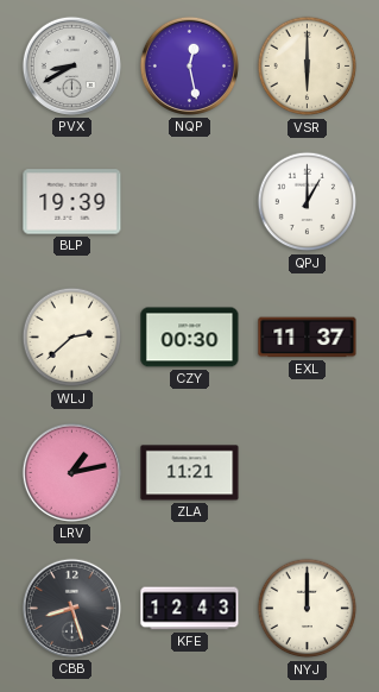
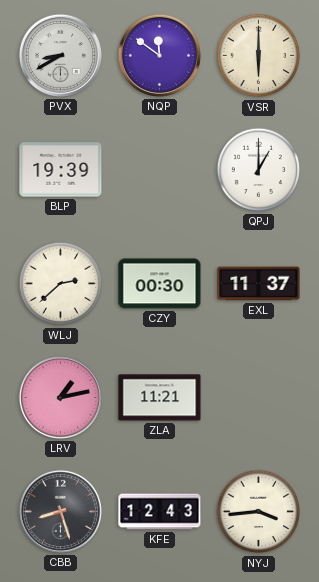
NQP: 12:28 -> 11:51
NYJ: 12:00 -> 3:44
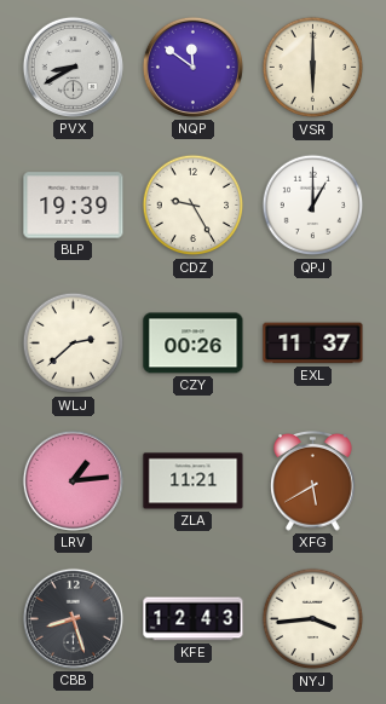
CDZ: none -> 9:25
CZY: 00:30 -> 00:26
LRV: 1:13 -> 1:14
XFG: none -> 5:40
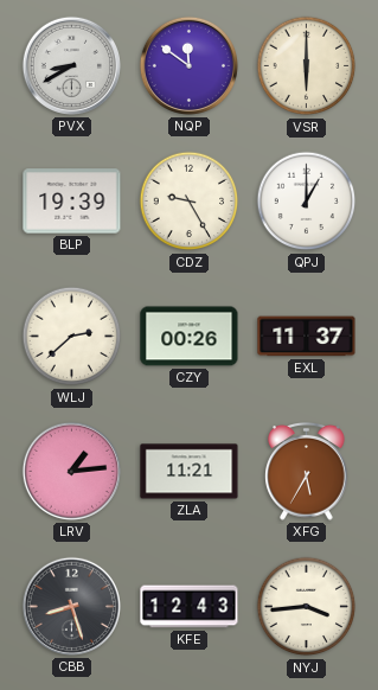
XFG: 5:40 -> 5:35
